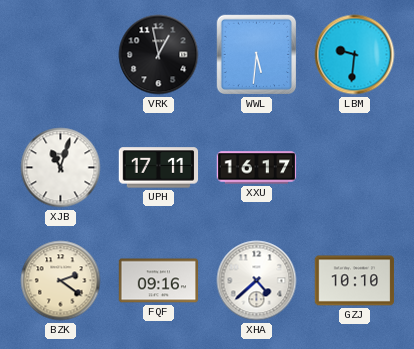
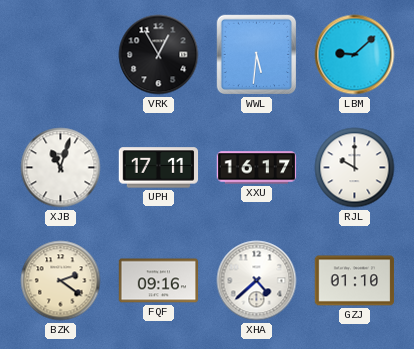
VRK: 12:58 -> 12:55
LBM: 9:31 -> 9:08
RJL: none -> 10:00
GZJ: 10:10 -> 01:10
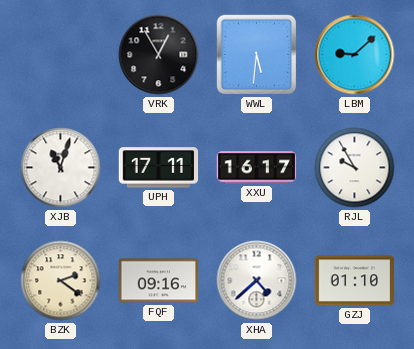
RJL: 10:00 -> 9:55
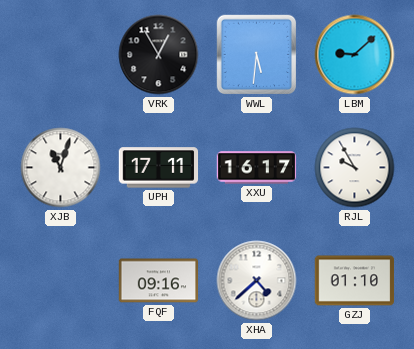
BZK: 2:21 -> none
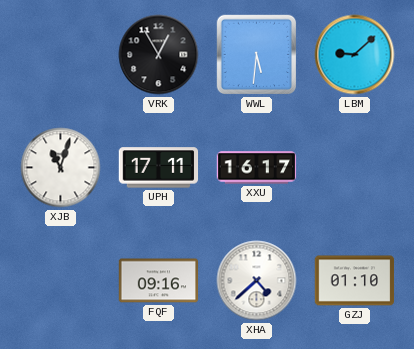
RJL: 9:55 -> none
